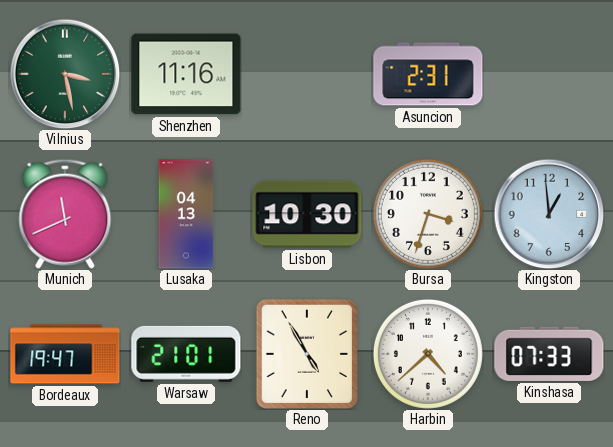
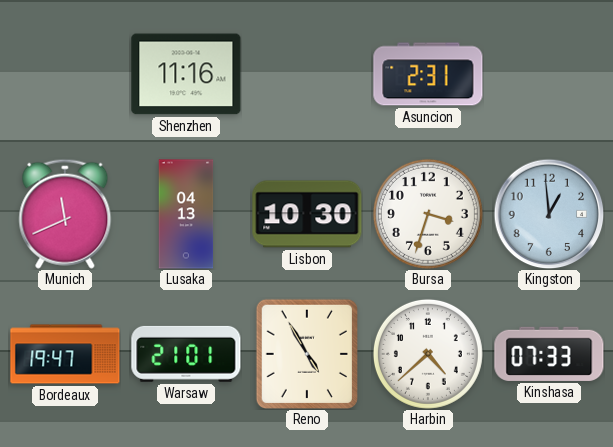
Vilnius: 3:28 -> none
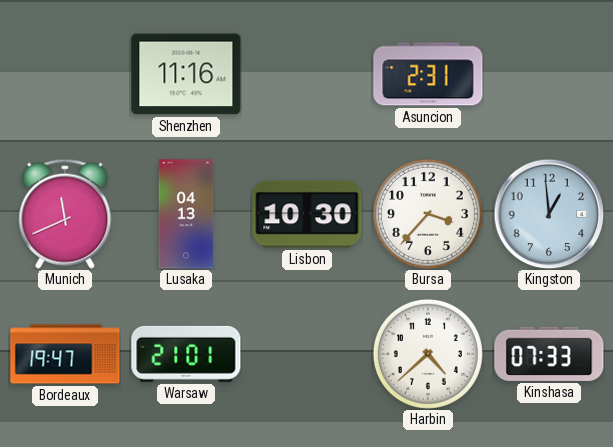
Bursa: 3:33 -> 3:37
Reno: 4:55 -> none
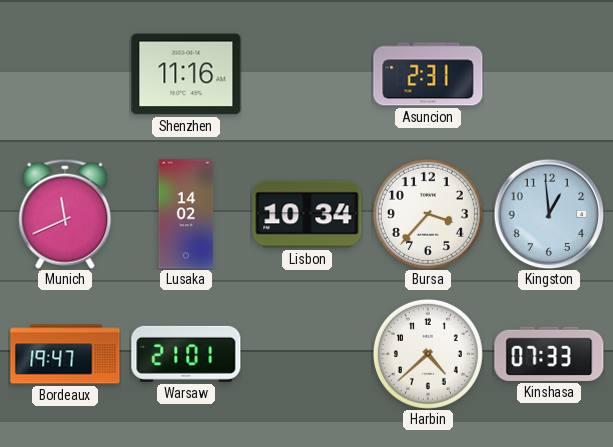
Lusaka: 04:13 -> 14:02
Lisbon: 10:30 -> 10:34
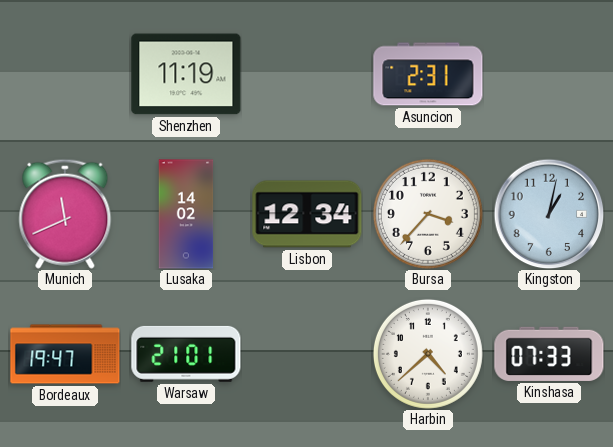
Shenzhen: 11:16 -> 11:19
Lisbon: 10:34 -> 12:34
Kingston: 12:59 -> 1:02
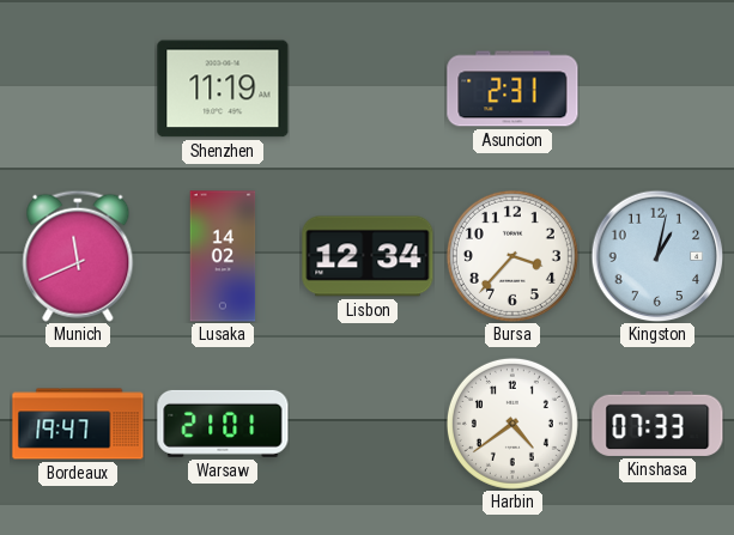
Harbin: 4:38 -> 4:39
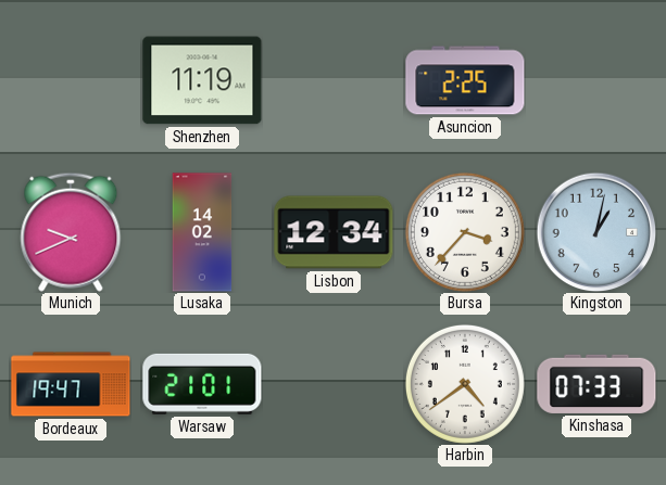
Asuncion: 2:31 -> 2:25
Munich: 11:41 -> 9:41
